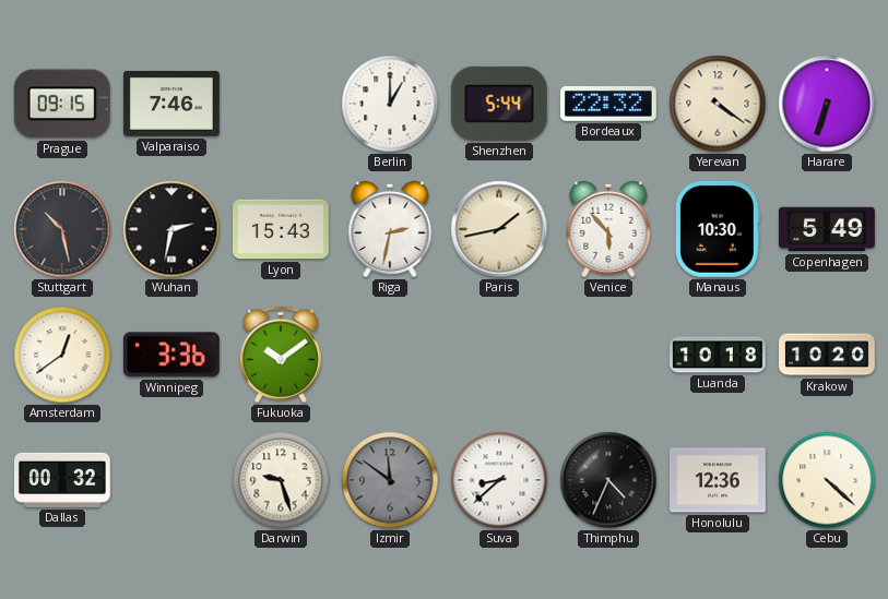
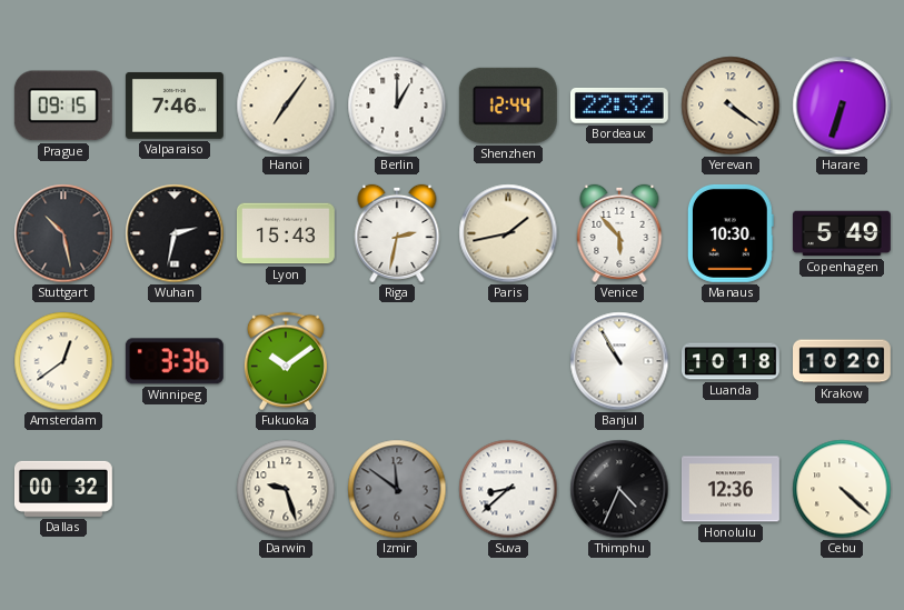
Hanoi: none -> 7:06
Shenzhen: 5:44 -> 12:44
Banjul: none -> 10:55
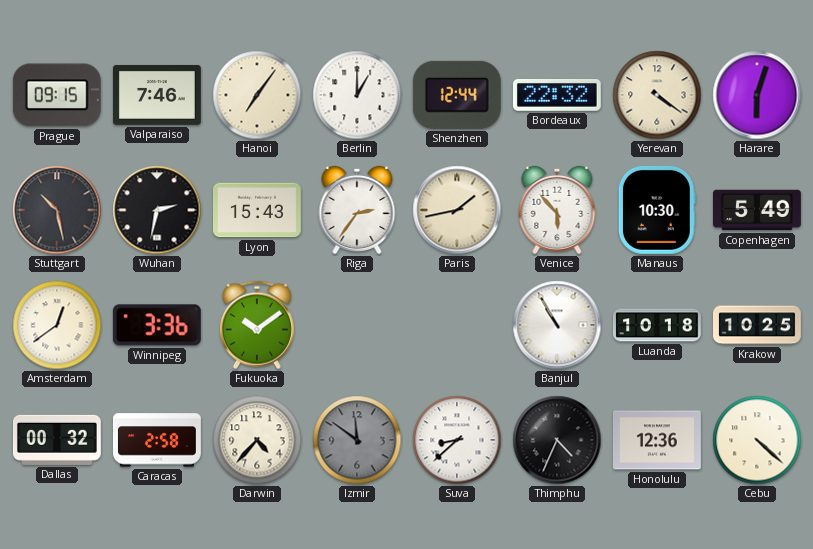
Harare: 6:33 -> 6:03
Riga: 2:32 -> 2:36
Krakow: 10:20 -> 10:25
Caracas: none -> 2:58
Darwin: 9:27 -> 4:37
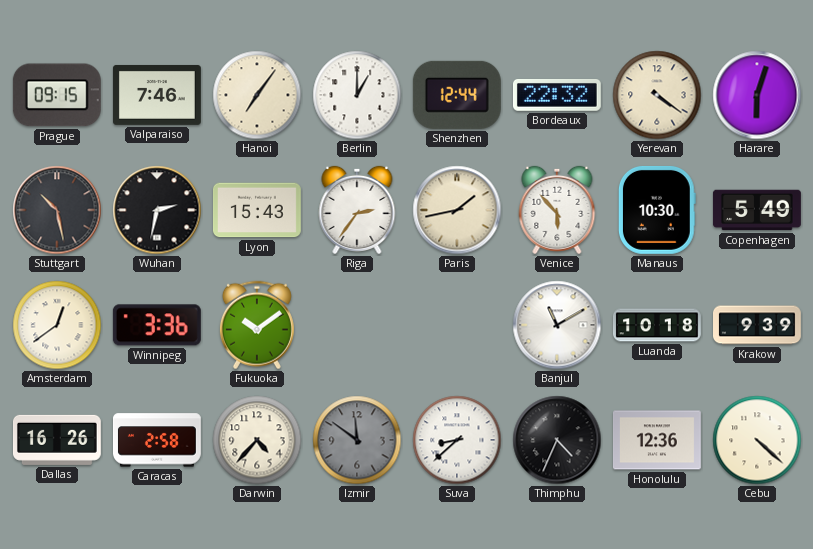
Banjul: 10:55 -> 11:10
Krakow: 10:25 -> 9:39
Dallas: 00:32 -> 16:26
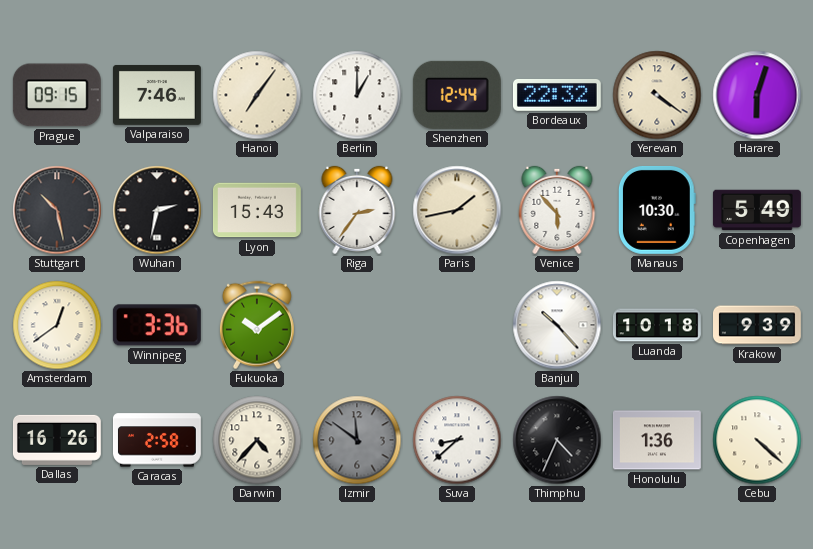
Banjul: 11:10 -> 10:23
Honolulu: 12:36 -> 1:36
